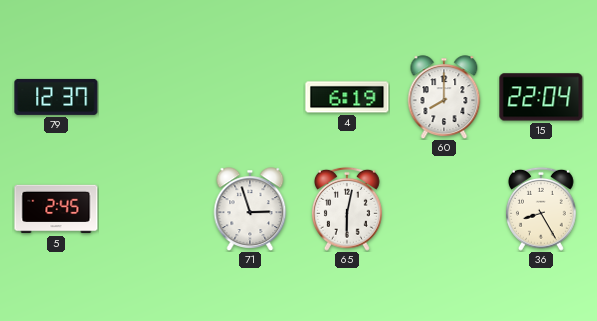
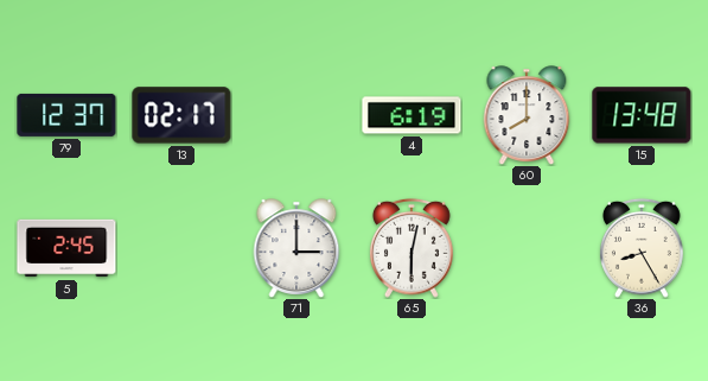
13: none -> 02:17
15: 22:04 -> 13:48
71: 2:57 -> 3:00
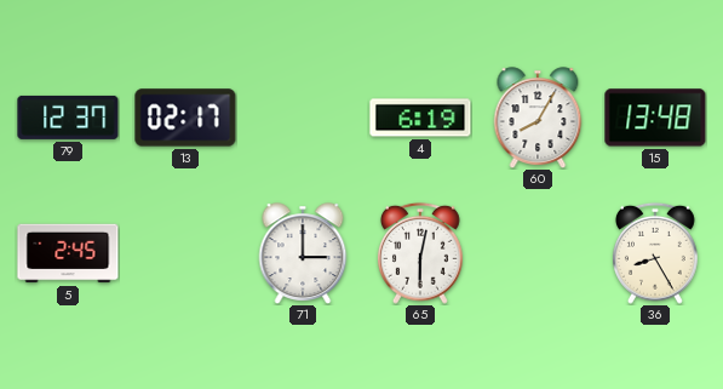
60: 8:00 -> 8:05
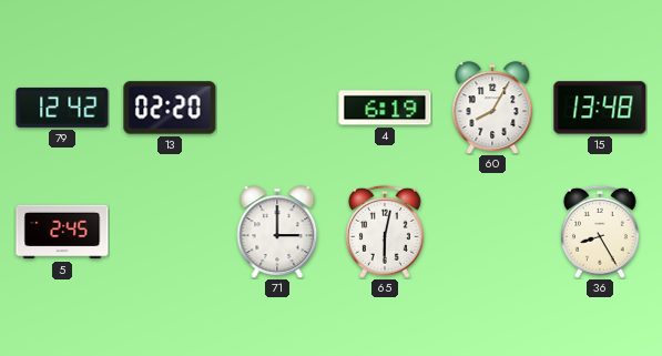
79: 12:37 -> 12:42
13: 02:17 -> 02:20
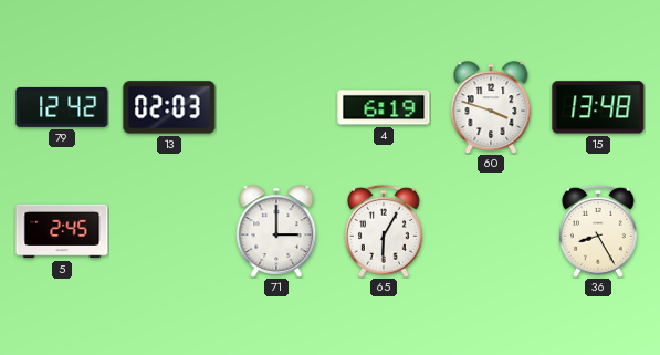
13: 02:20 -> 02:03
60: 8:05 -> 3:48
65: 6:02 -> 6:05
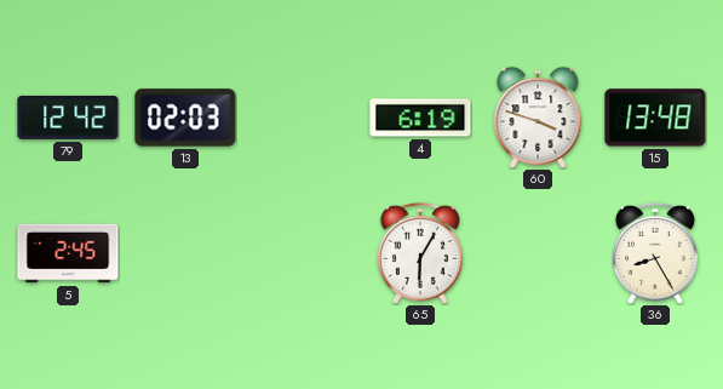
71: 3:00 -> none
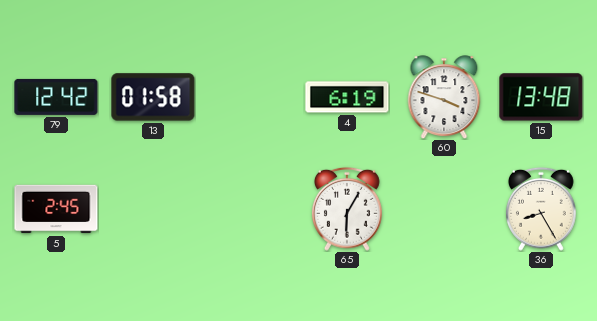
13: 02:03 -> 01:58
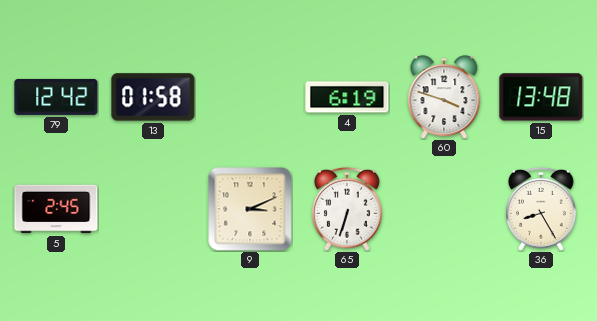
9: none -> 3:11
65: 6:05 -> 6:33
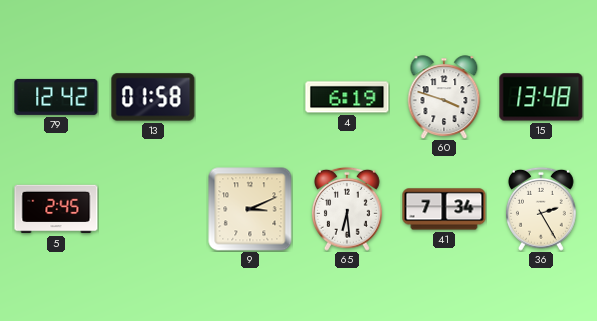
65: 6:33 -> 6:29
41: none -> 7:34
36: 8:25 -> 2:25
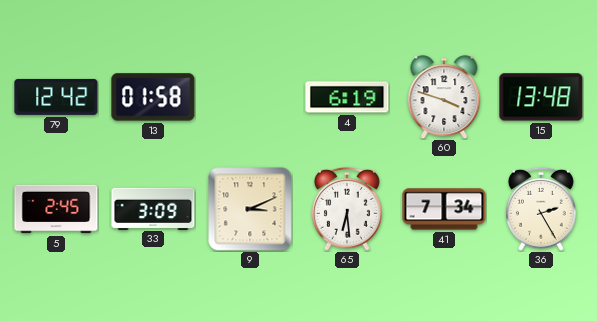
33: none -> 3:09
